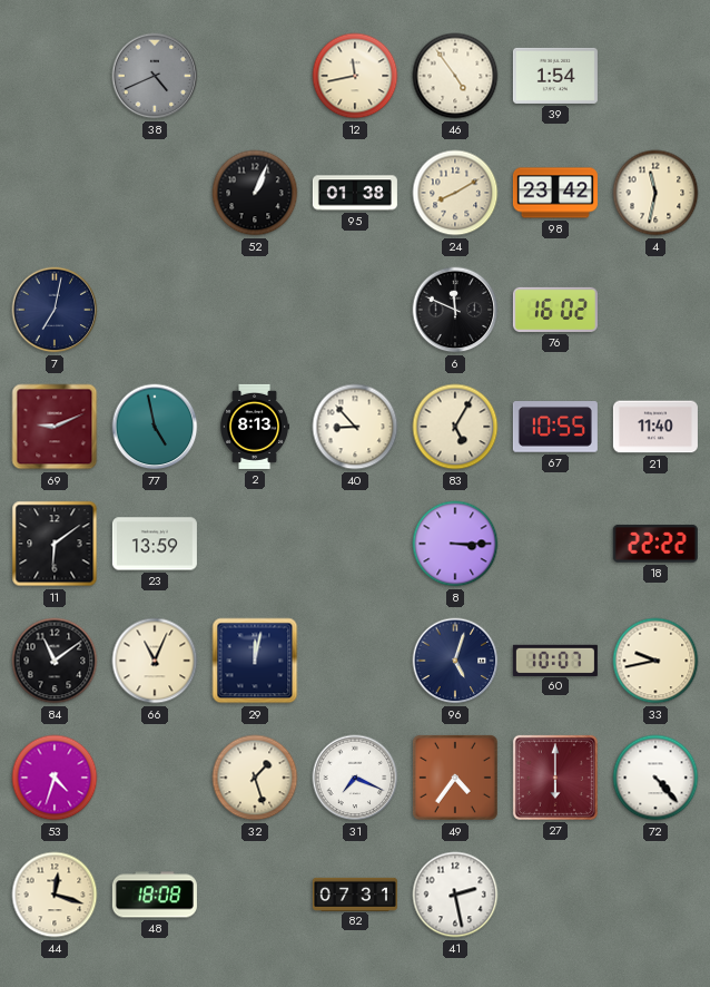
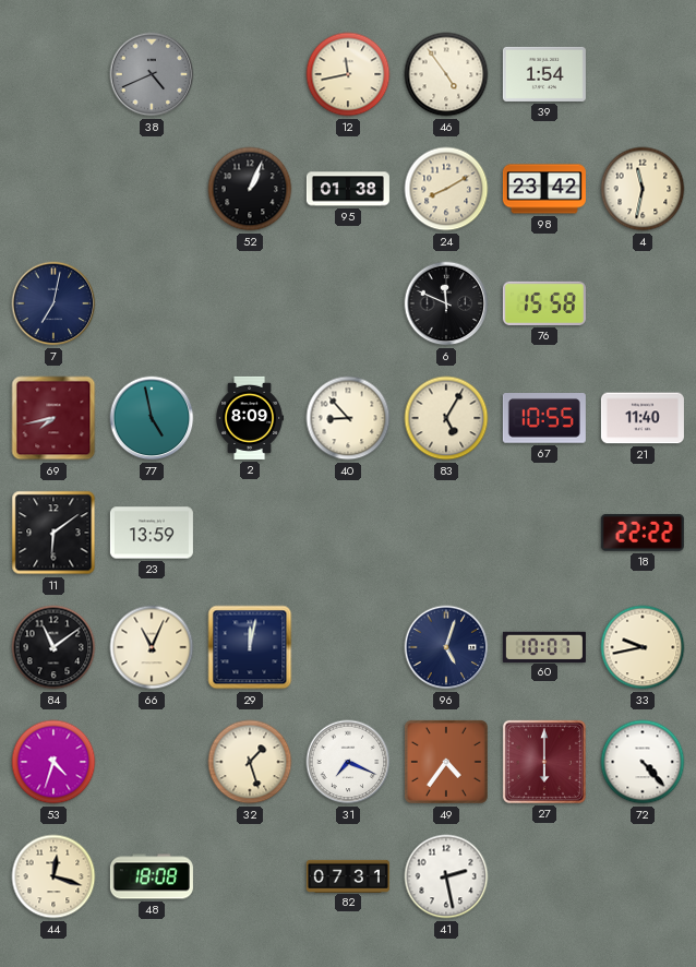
76: 16:02 -> 15:58
69: 9:11 -> 7:43
2: 8:13 -> 8:09
8: 3:15 -> none
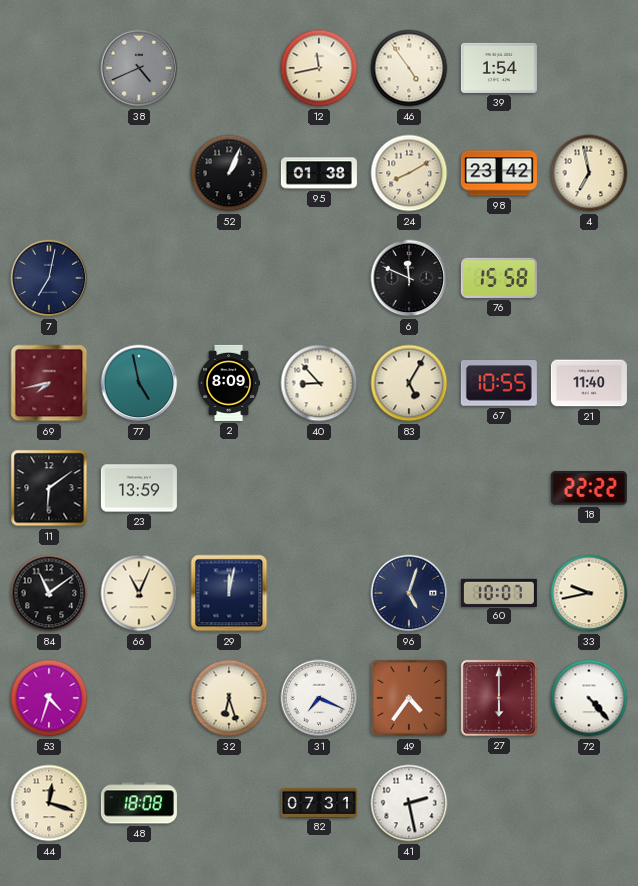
4: 11:32 -> 6:58
32: 1:27 -> 6:27
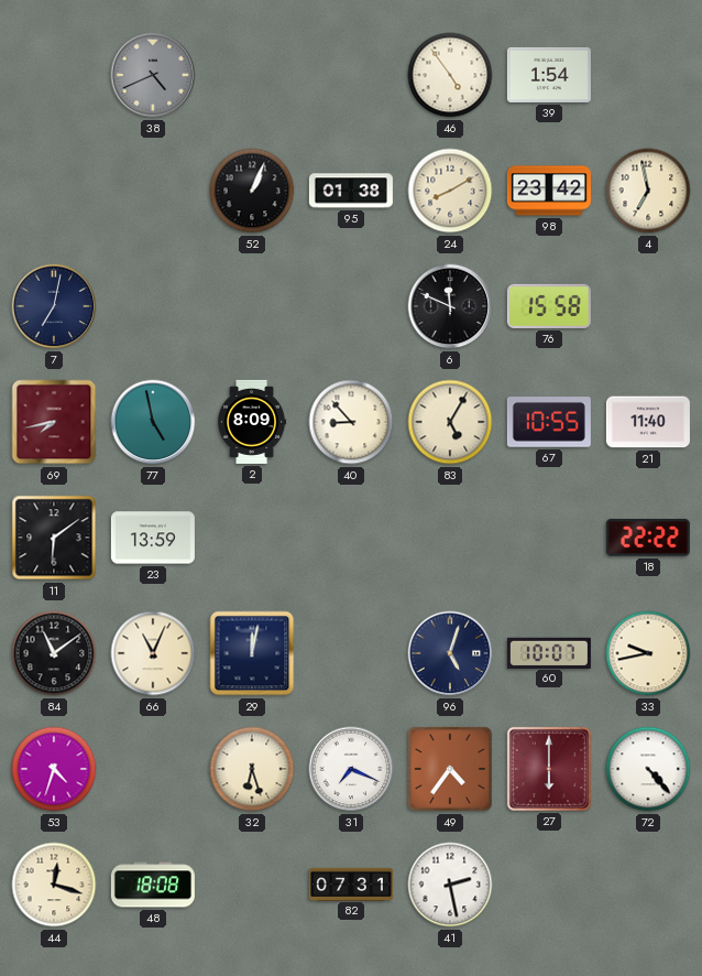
12: 11:43 -> none
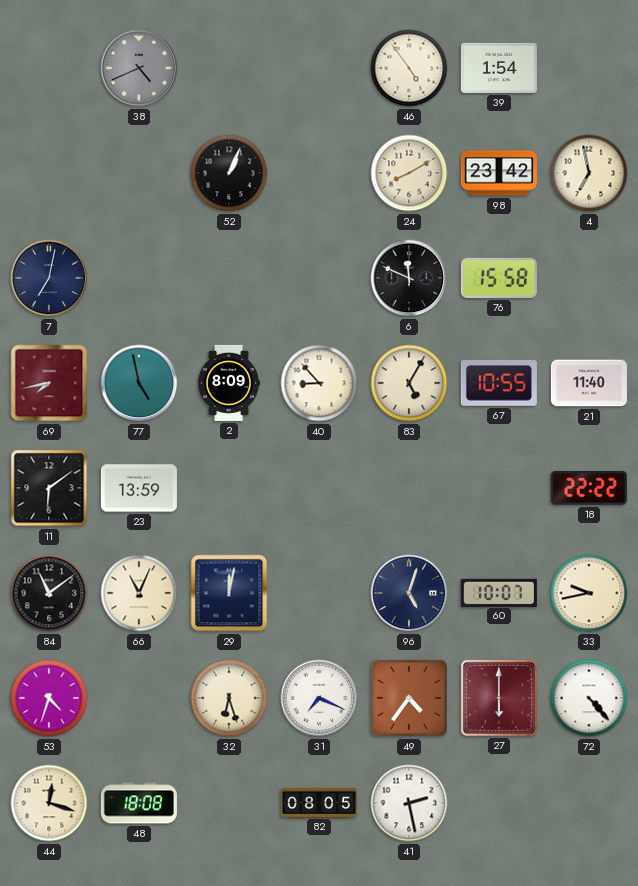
95: 01:38 -> none
82: 07:31 -> 08:05
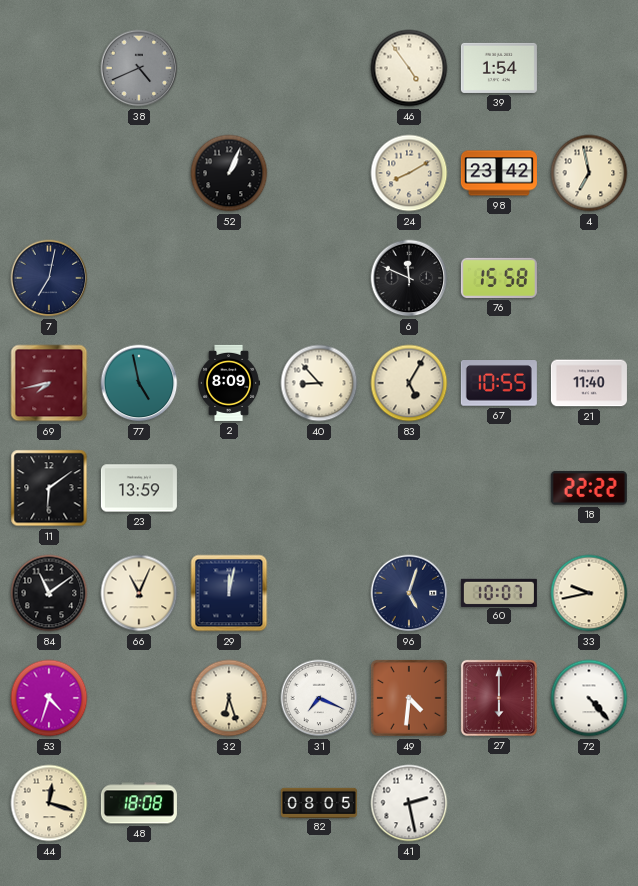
49: 4:36 -> 4:31
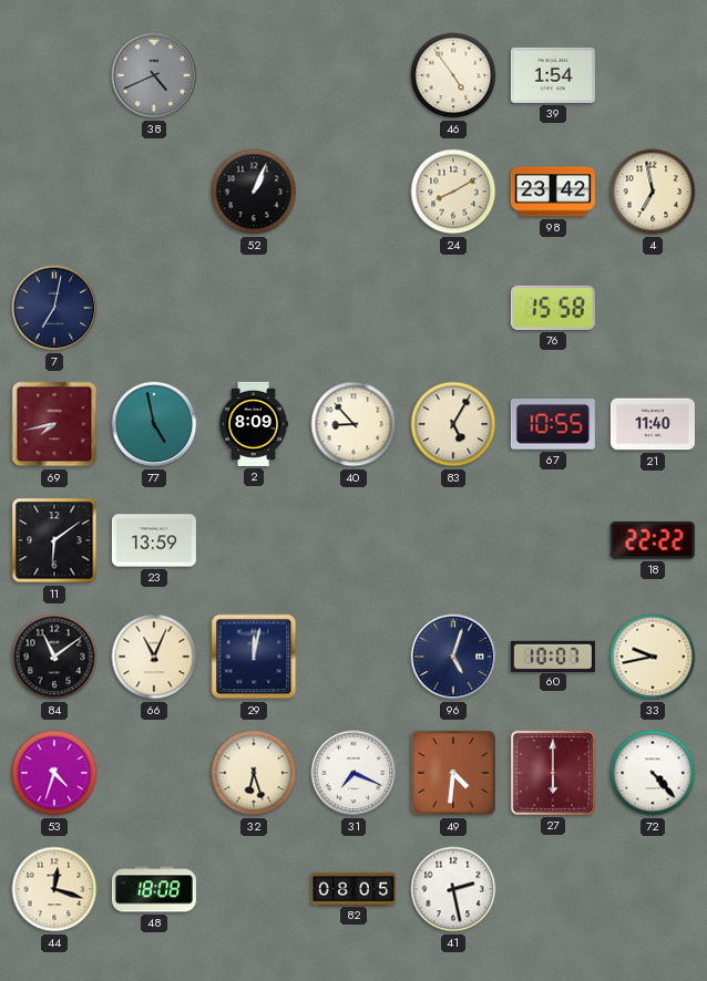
6: 11:49 -> none
